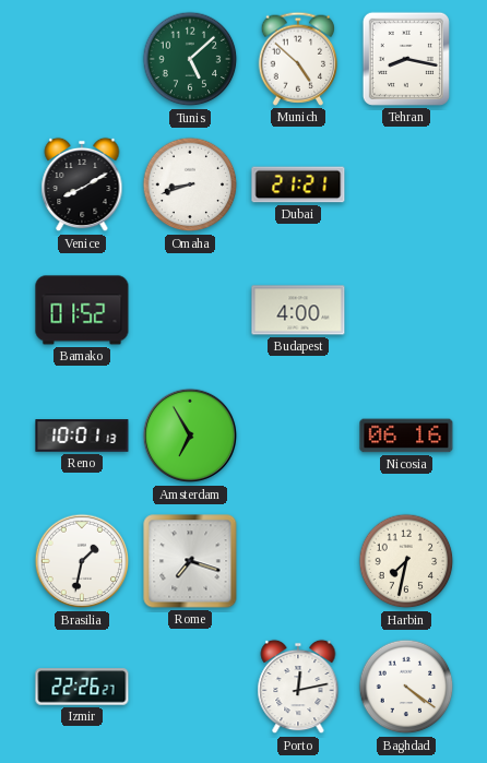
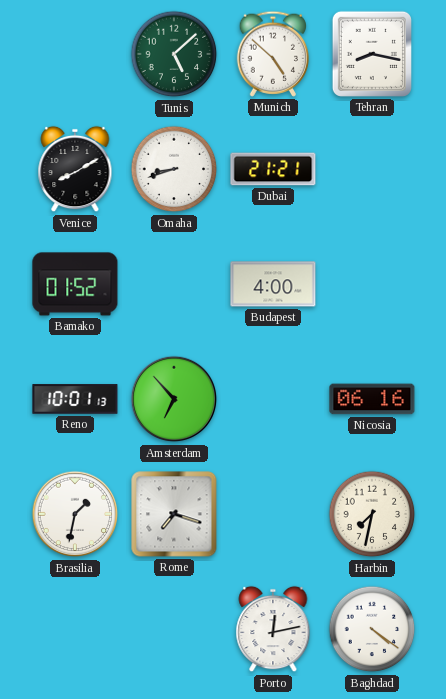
Amsterdam: 6:55 -> 6:53
Izmir: 22:26 -> none
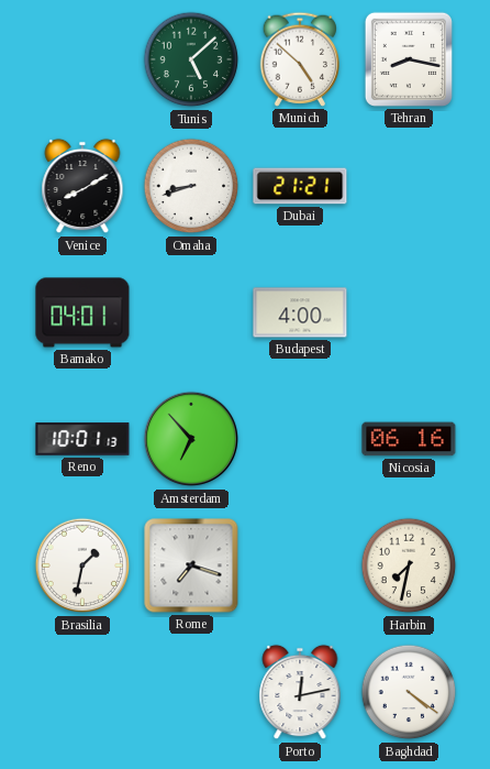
Bamako: 01:52 -> 04:01
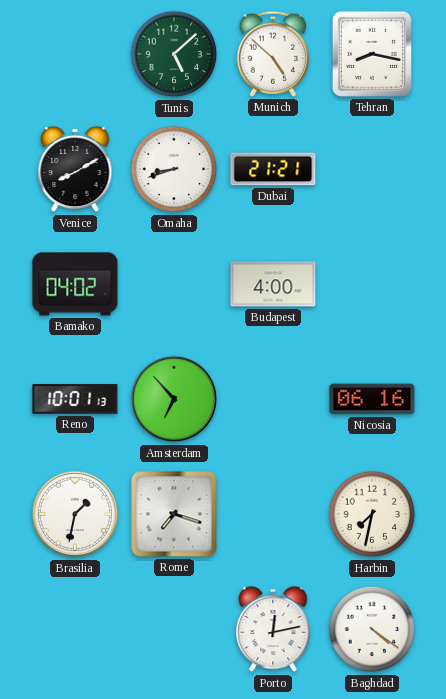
Bamako: 04:01 -> 04:02
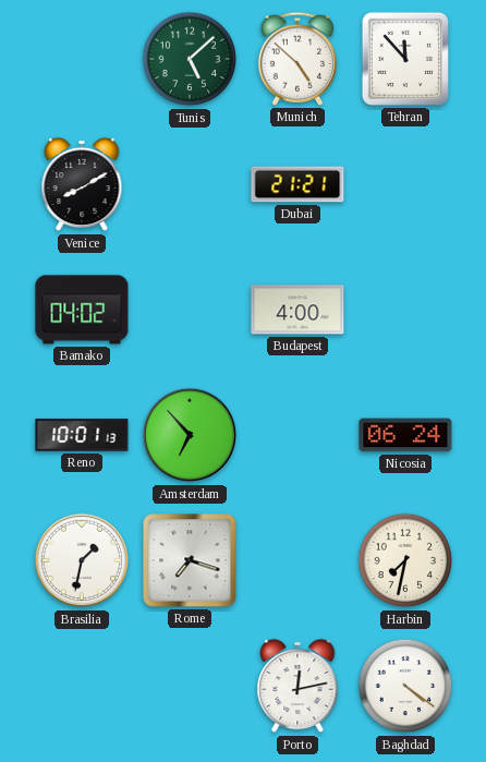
Tehran: 8:17 -> 11:53
Omaha: 8:42 -> none
Nicosia: 06:16 -> 06:24
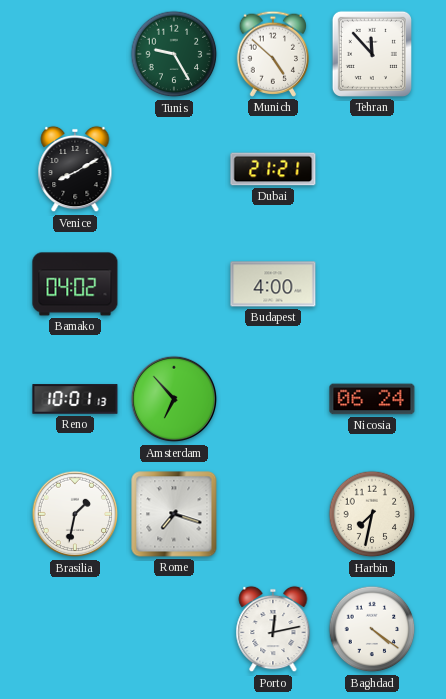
Tunis: 5:08 -> 9:25
